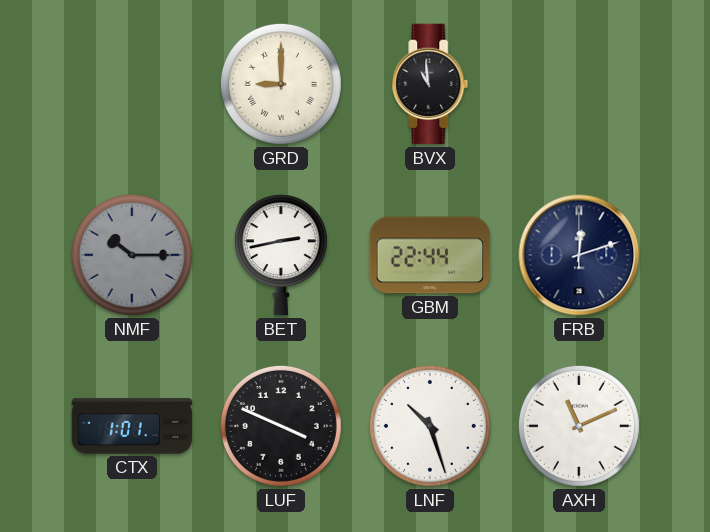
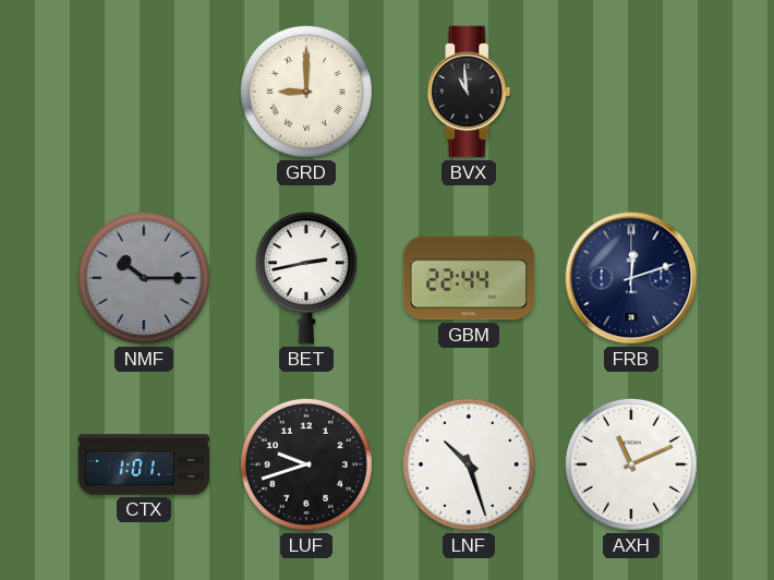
LUF: 3:49 -> 9:42
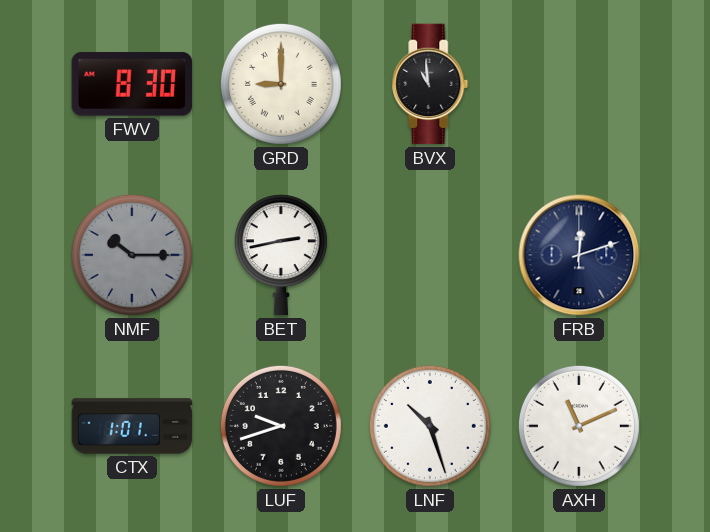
FWV: none -> 8:30
GBM: 22:44 -> none
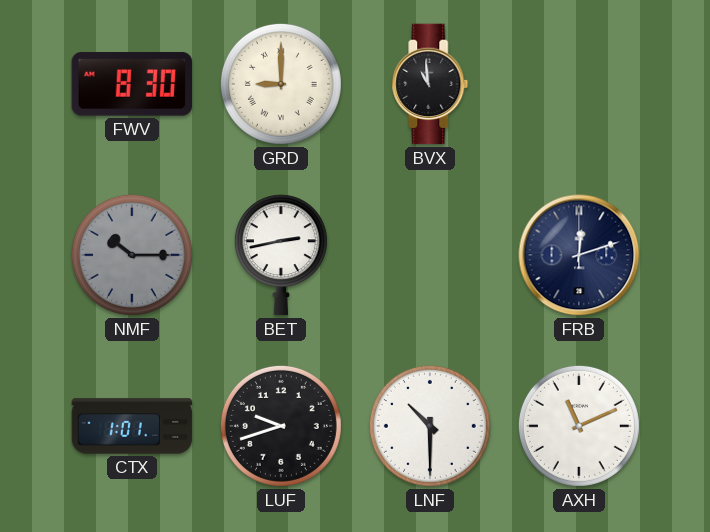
LNF: 10:27 -> 10:30
